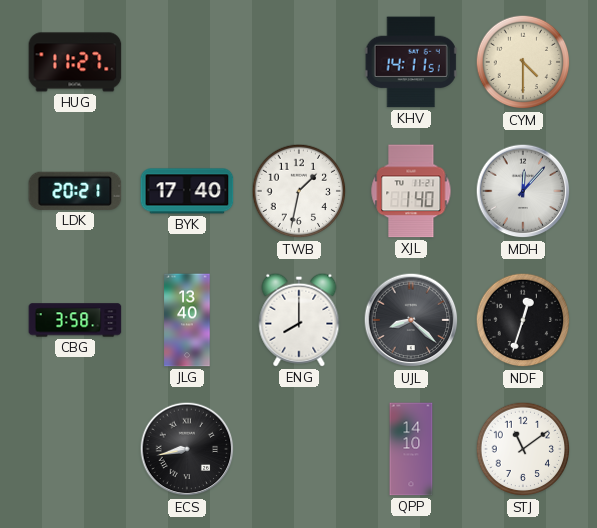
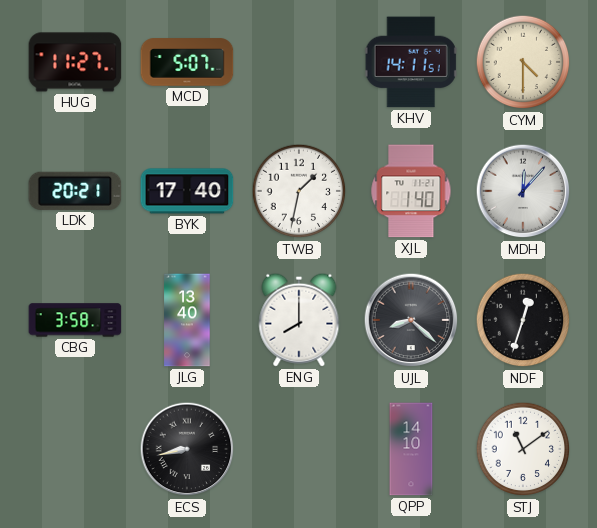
MCD: none -> 5:07
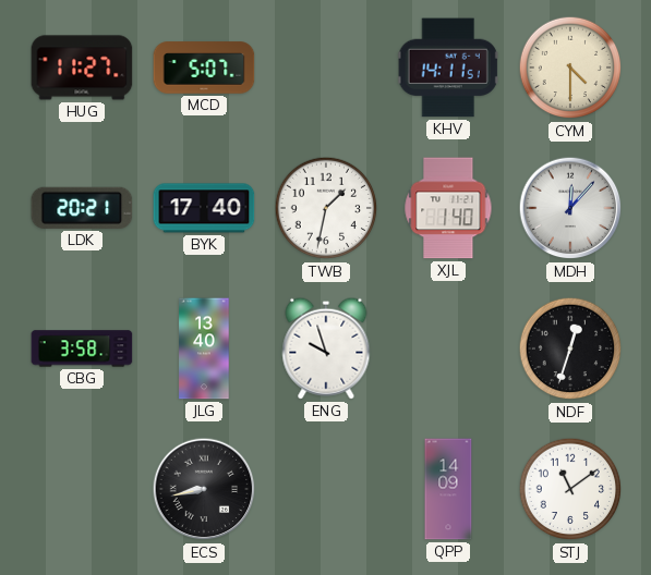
ENG: 8:00 -> 9:57
UJL: 8:22 -> none
QPP: 14:10 -> 14:09
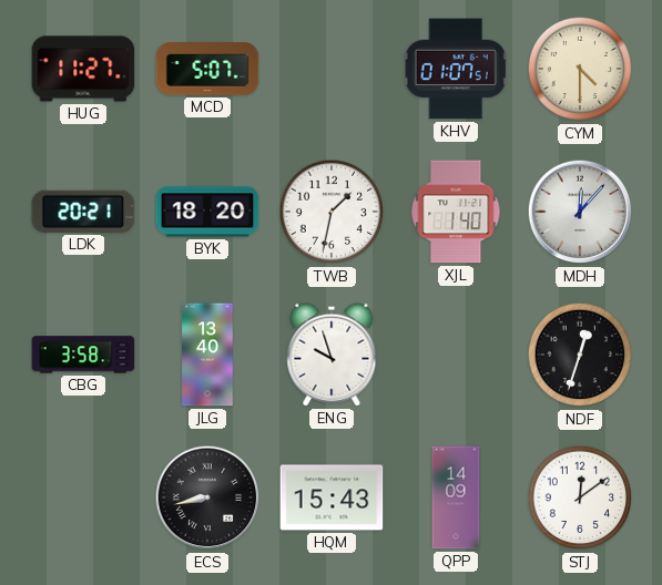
KHV: 14:11 -> 01:07
BYK: 17:40 -> 18:20
HQM: none -> 15:43
STJ: 11:09 -> 12:09
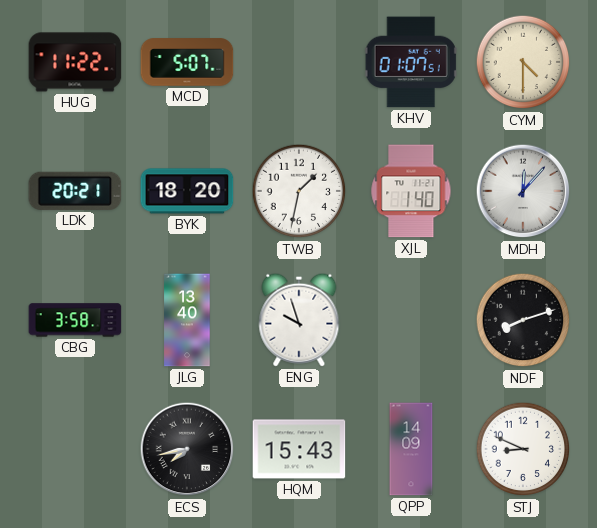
HUG: 11:27 -> 11:22
NDF: 12:33 -> 8:12
ECS: 8:43 -> 7:43
STJ: 12:09 -> 8:49
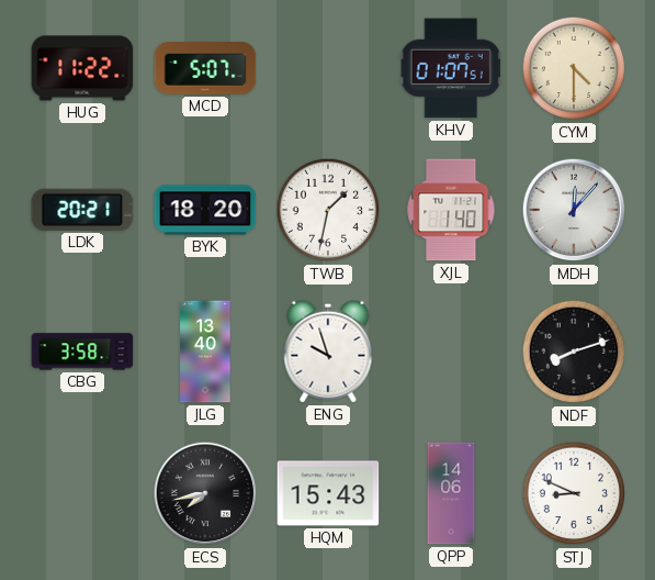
QPP: 14:09 -> 14:06
